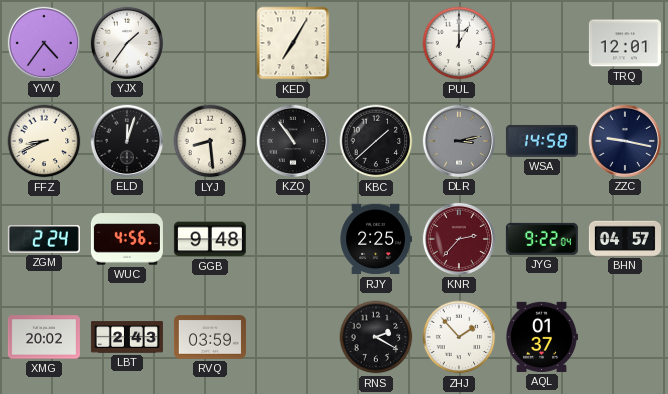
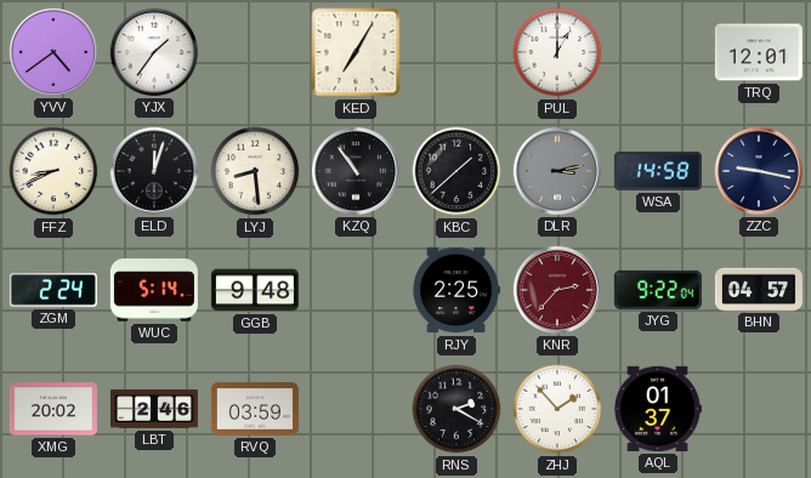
YVV: 4:36 -> 4:39
WUC: 4:56 -> 5:14
LBT: 2:43 -> 2:46
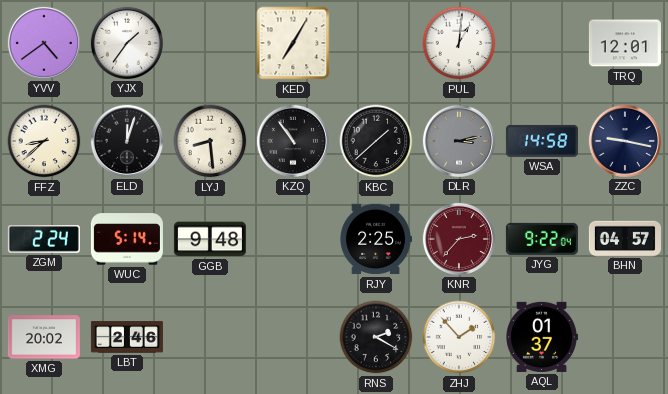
PUL: 1:00 -> 1:01
FFZ: 8:41 -> 8:38
RVQ: 03:59 -> none
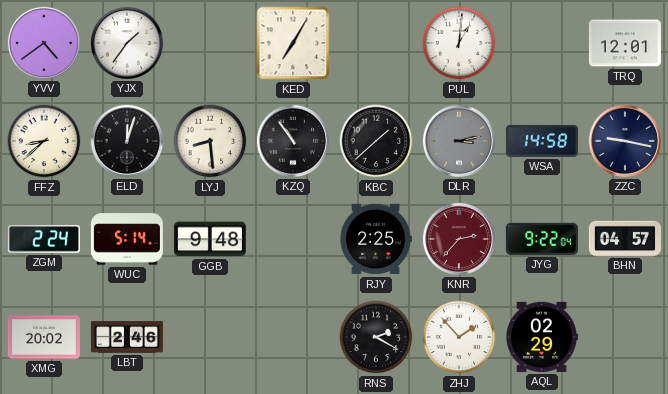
AQL: 01:37 -> 02:29
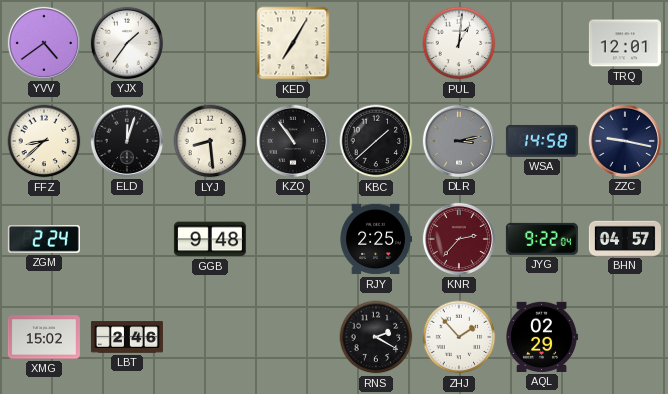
WUC: 5:14 -> none
XMG: 20:02 -> 15:02
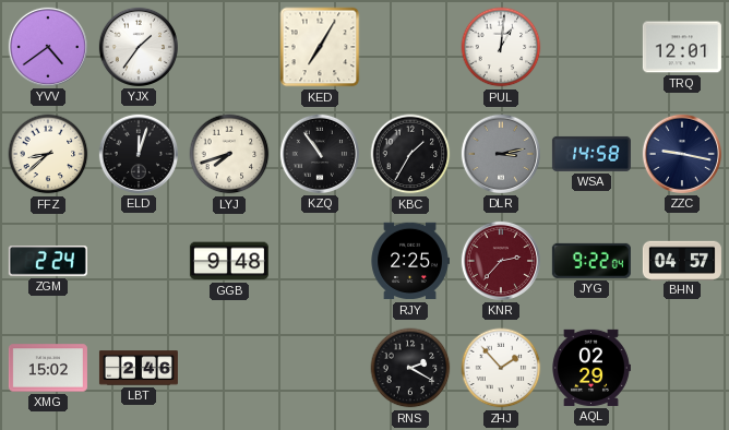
LYJ: 8:29 -> 7:42
KBC: 1:38 -> 1:35
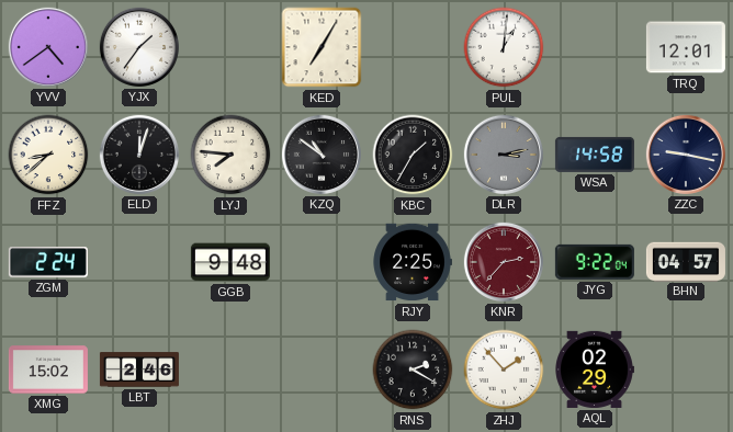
LYJ: 7:42 -> 7:46
KZQ: 10:54 -> 10:51
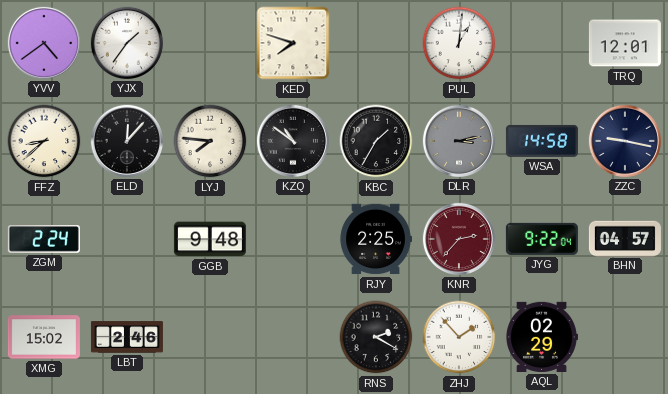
KED: 7:05 -> 7:48
ELD: 12:03 -> 12:07
